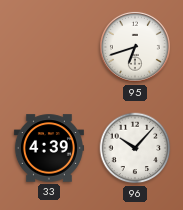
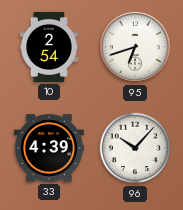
10: none -> 2:54
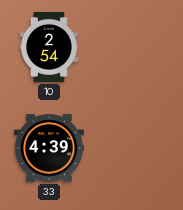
95: 6:42 -> none
96: 10:07 -> none
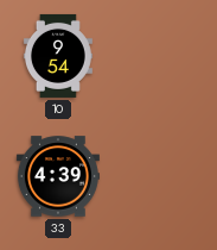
10: 2:54 -> 9:54
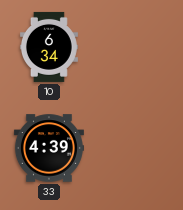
10: 9:54 -> 6:34
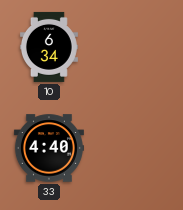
33: 4:39 -> 4:40
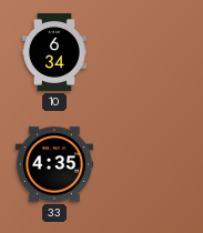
33: 4:40 -> 4:35
